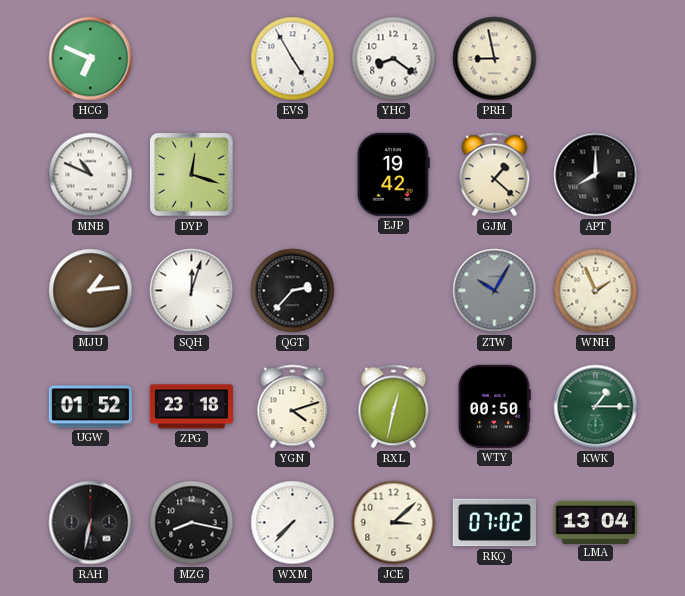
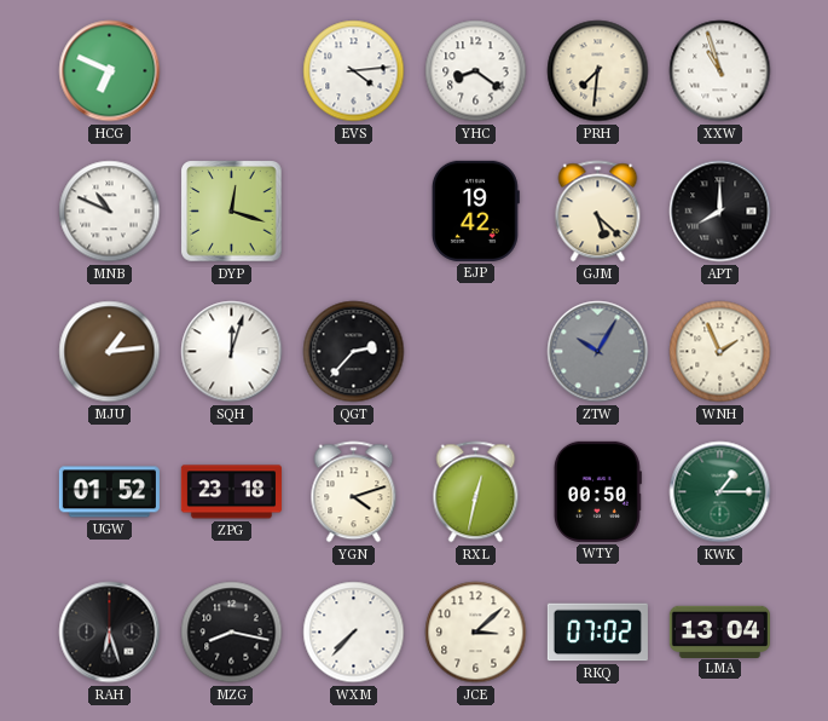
EVS: 4:55 -> 4:14
PRH: 8:58 -> 7:31
XXW: none -> 10:57
GJM: 1:22 -> 5:22
RAH: 6:32 -> 6:27
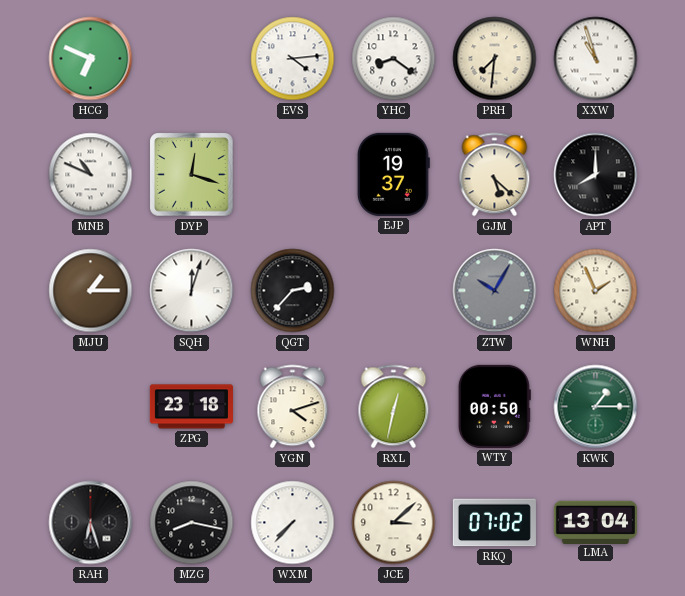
EJP: 19:42 -> 19:37
MJU: 1:14 -> 1:15
UGW: 01:52 -> none
